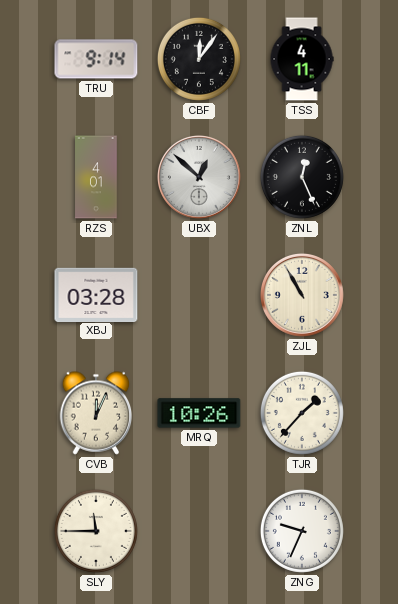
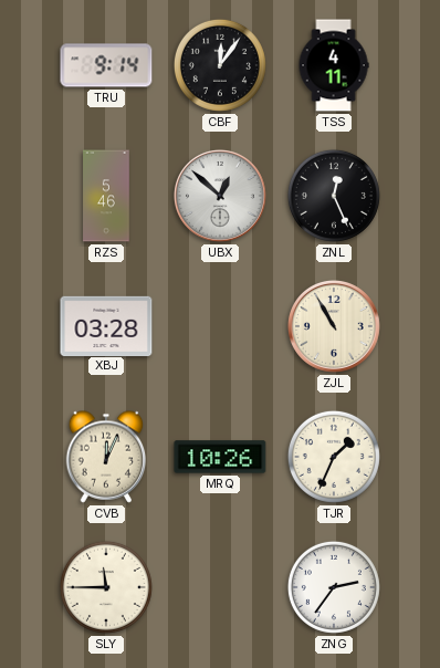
RZS: 4:01 -> 5:46
TJR: 1:37 -> 1:34
ZNG: 9:34 -> 2:36
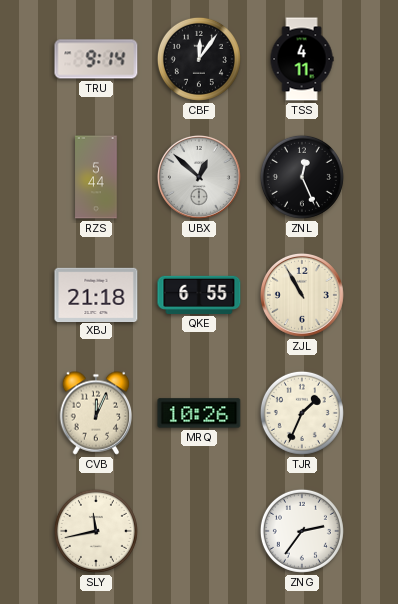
RZS: 5:46 -> 5:44
XBJ: 03:28 -> 21:18
QKE: none -> 6:55
SLY: 11:45 -> 11:43
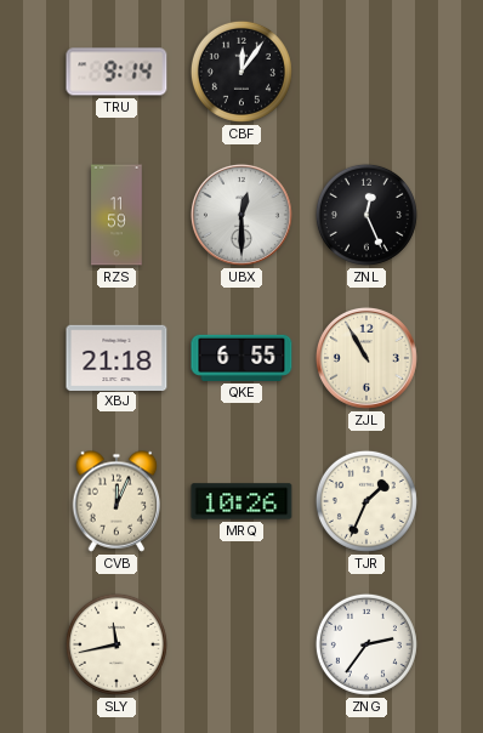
TSS: 4:11 -> none
RZS: 5:44 -> 11:59
UBX: 12:52 -> 12:30
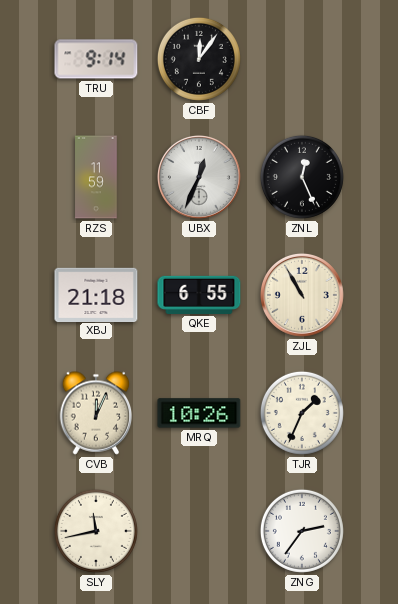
UBX: 12:30 -> 12:34
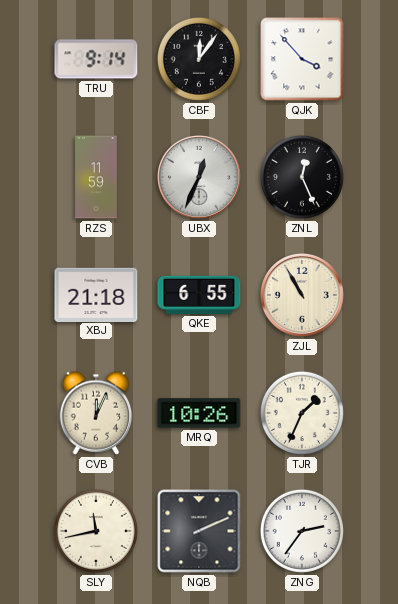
QJK: none -> 3:53
NQB: none -> 2:11
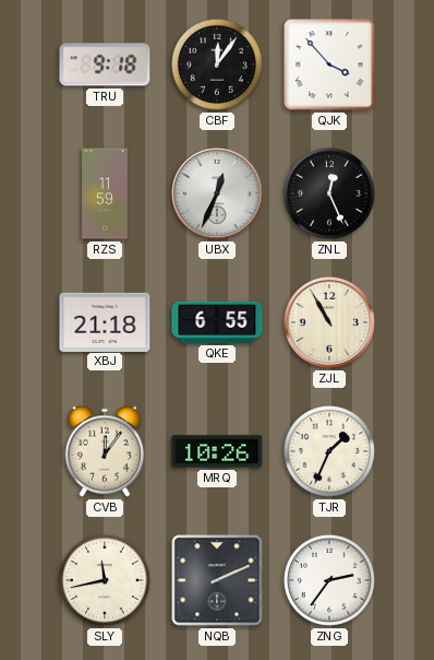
TRU: 9:14 -> 9:18
CVB: 12:04 -> 12:06
